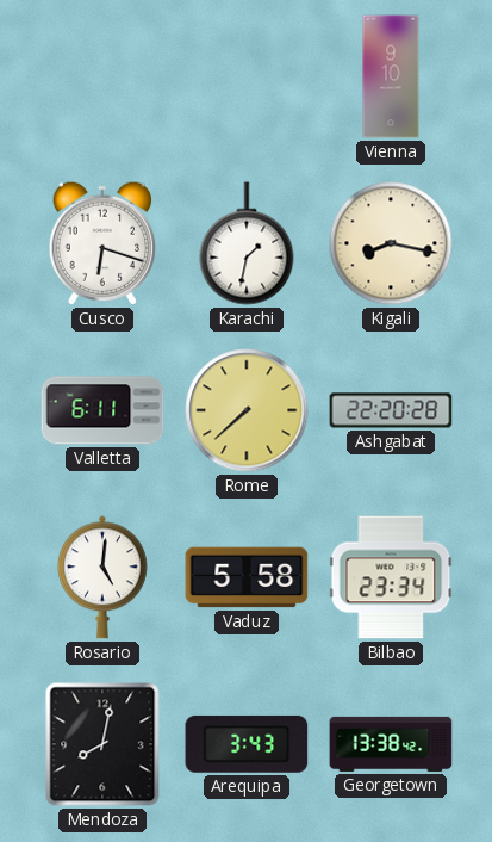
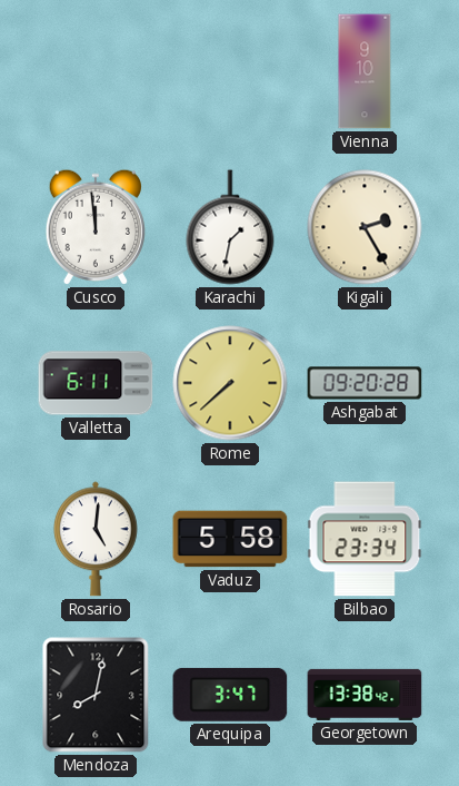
Cusco: 6:18 -> 11:59
Kigali: 8:17 -> 2:25
Ashgabat: 22:20 -> 09:20
Arequipa: 3:43 -> 3:47
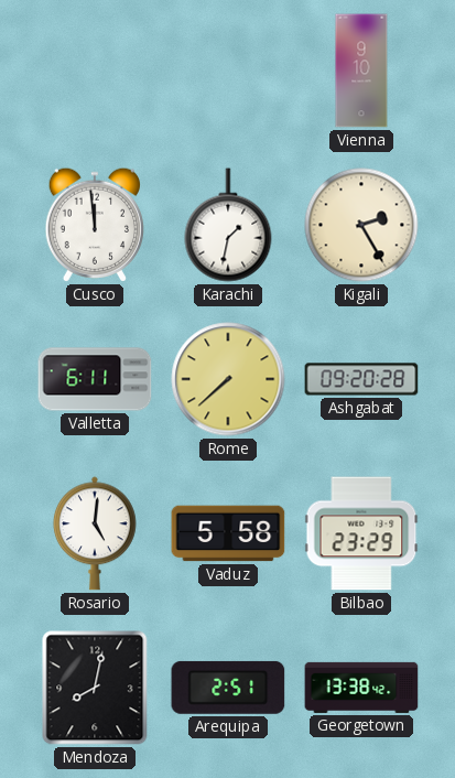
Bilbao: 23:34 -> 23:29
Arequipa: 3:47 -> 2:51
